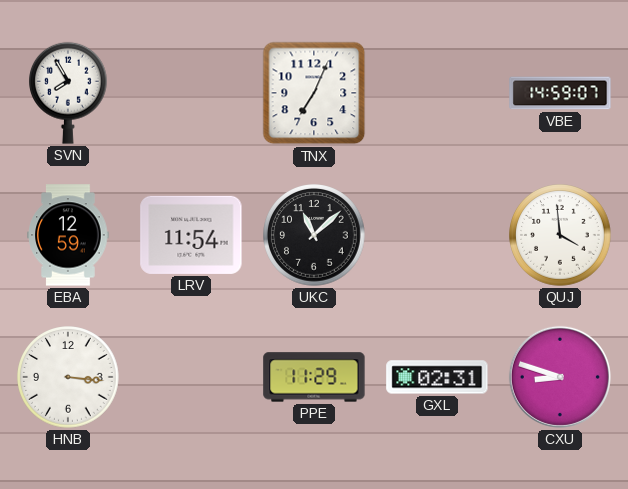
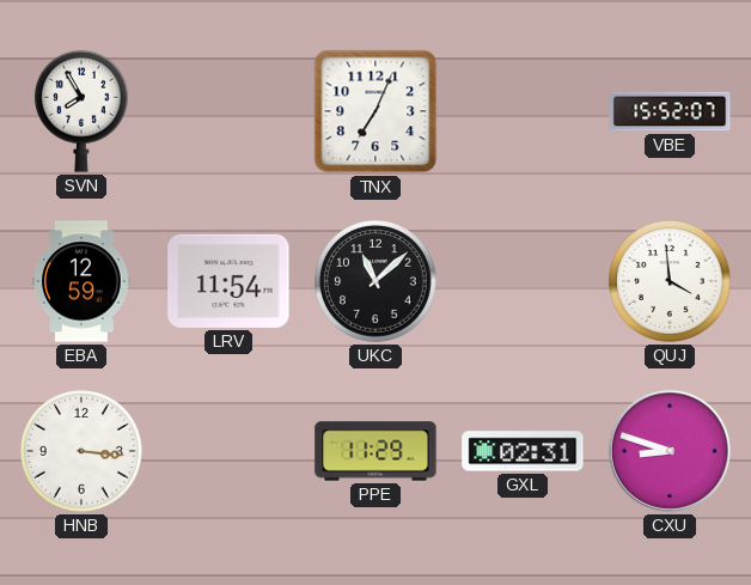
VBE: 14:59 -> 15:52
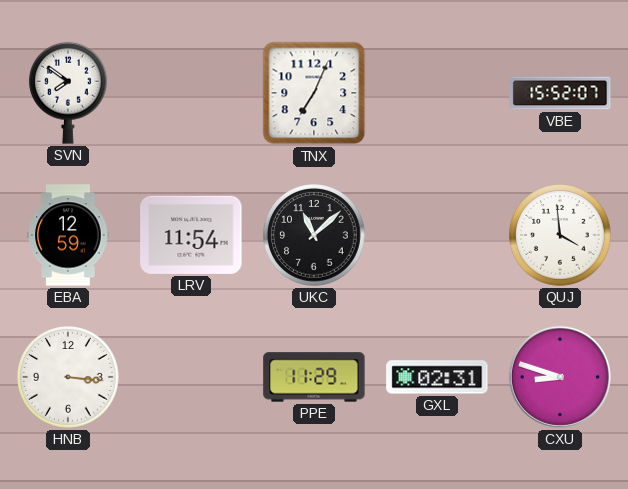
SVN: 7:55 -> 7:51
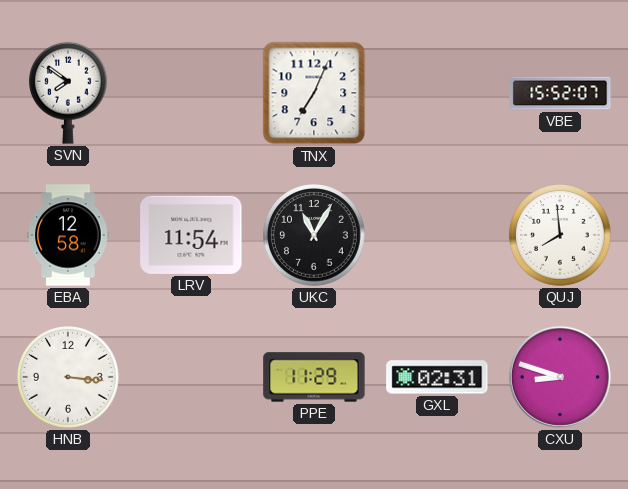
EBA: 12:59 -> 12:58
UKC: 11:08 -> 11:05
QUJ: 3:59 -> 7:59
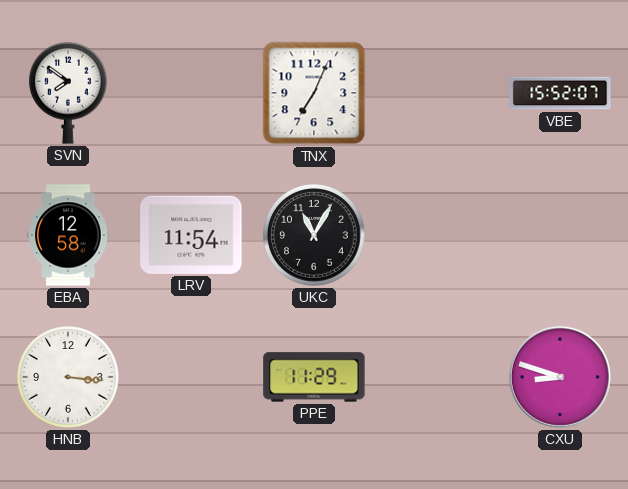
QUJ: 7:59 -> none
GXL: 02:31 -> none
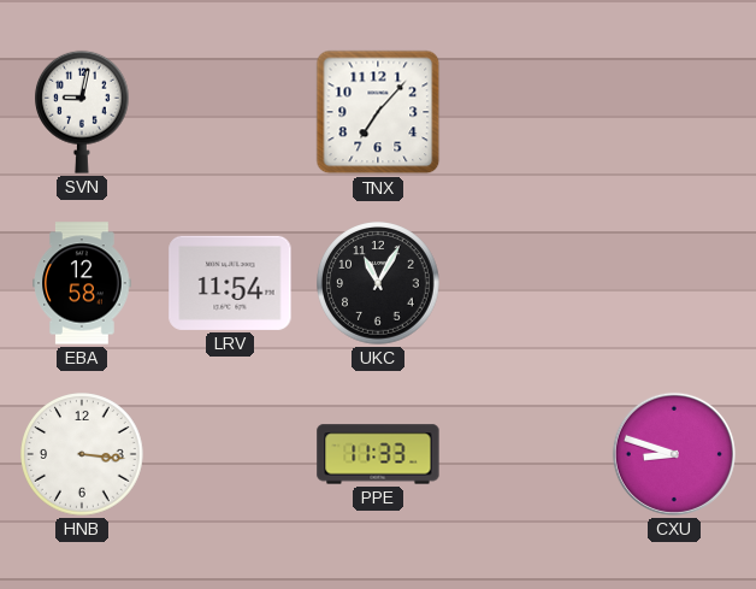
SVN: 7:51 -> 9:02
TNX: 7:04 -> 7:07
VBE: 15:52 -> none
PPE: 11:29 -> 11:33
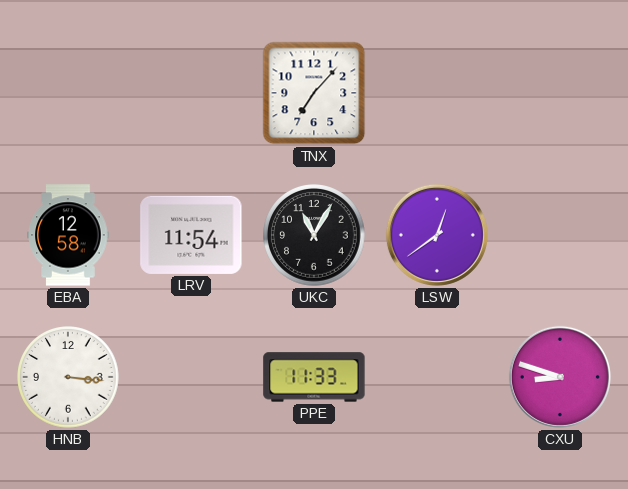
SVN: 9:02 -> none
LSW: none -> 12:39
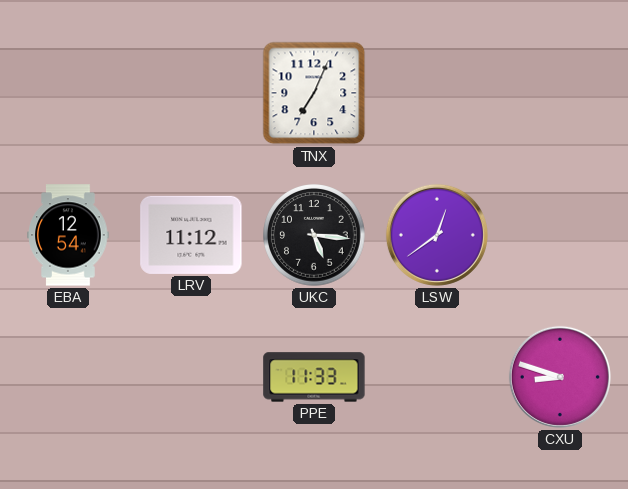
TNX: 7:07 -> 7:04
EBA: 12:58 -> 12:54
LRV: 11:54 -> 11:12
UKC: 11:05 -> 5:16
HNB: 3:16 -> none
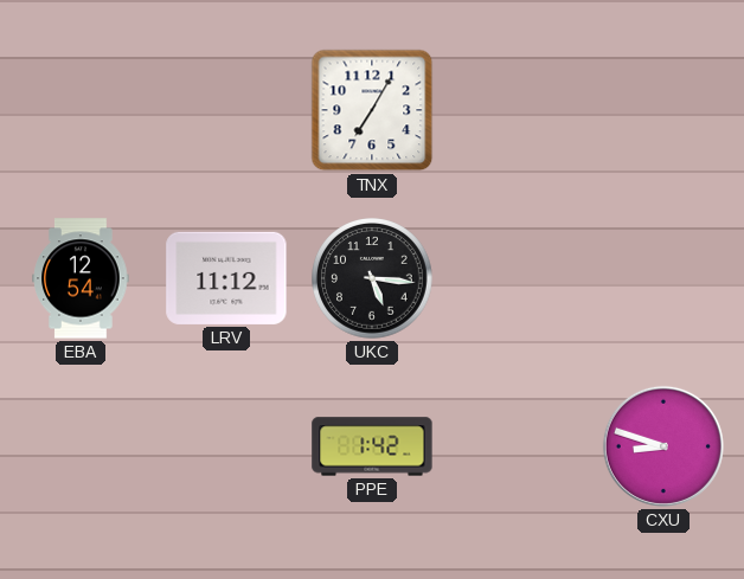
TNX: 7:04 -> 7:05
LSW: 12:39 -> none
PPE: 11:33 -> 1:42
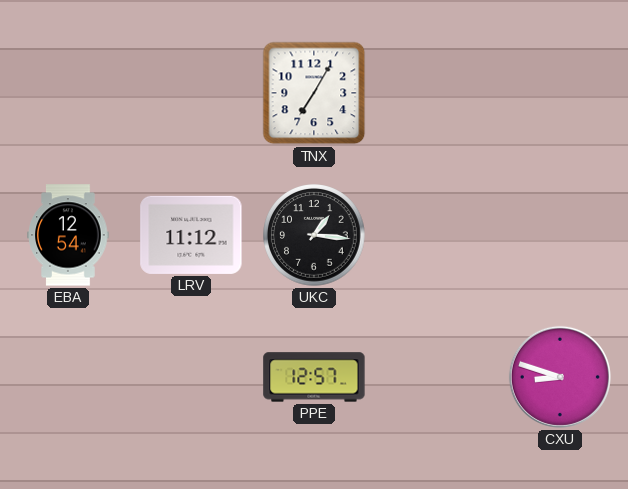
UKC: 5:16 -> 1:16
PPE: 1:42 -> 12:57
